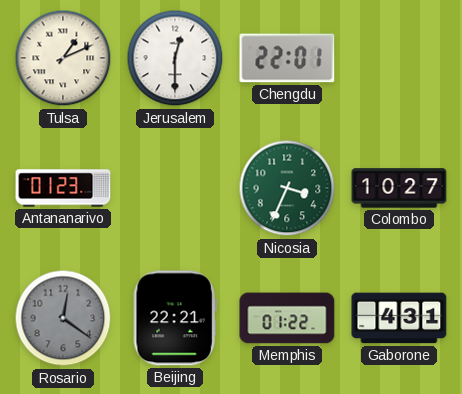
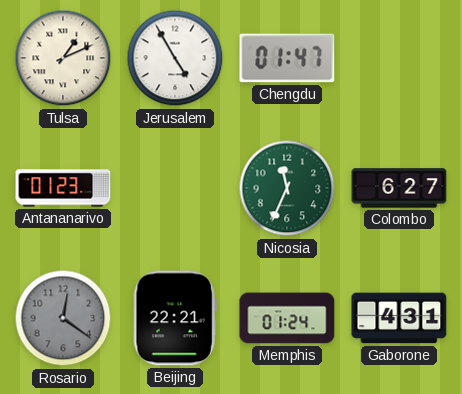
Jerusalem: 12:30 -> 4:55
Chengdu: 22:01 -> 01:47
Nicosia: 3:34 -> 11:34
Colombo: 10:27 -> 6:27
Memphis: 01:22 -> 01:24
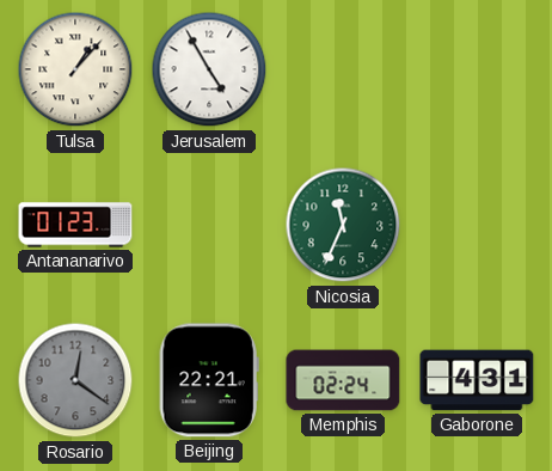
Tulsa: 1:11 -> 1:07
Chengdu: 01:47 -> none
Colombo: 6:27 -> none
Memphis: 01:24 -> 02:24
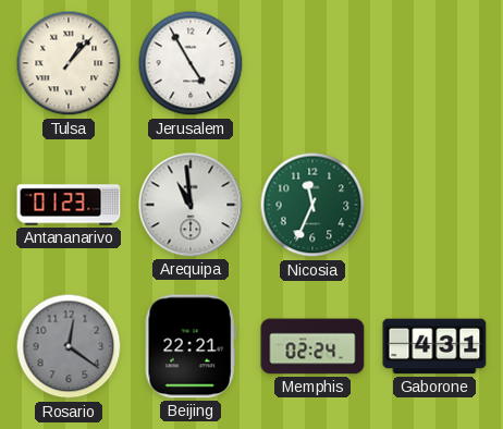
Arequipa: none -> 10:59
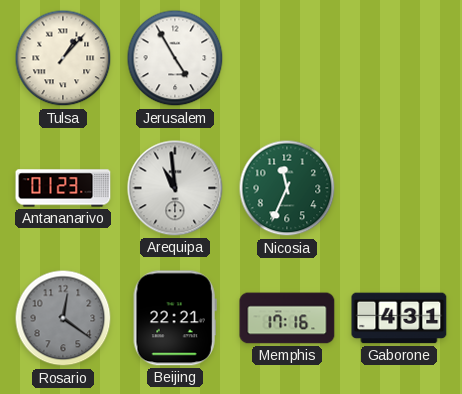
Memphis: 02:24 -> 17:16
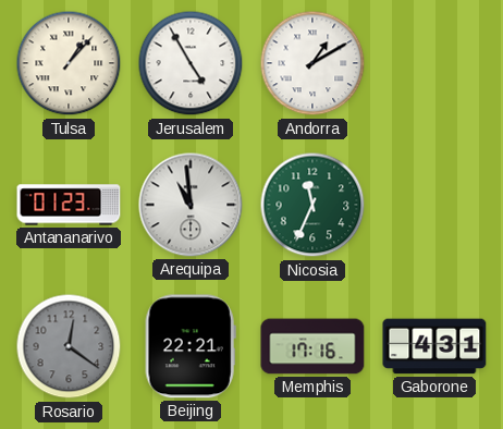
Andorra: none -> 1:10
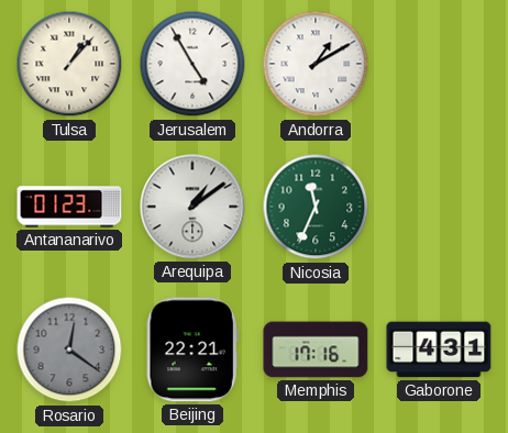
Arequipa: 10:59 -> 1:09
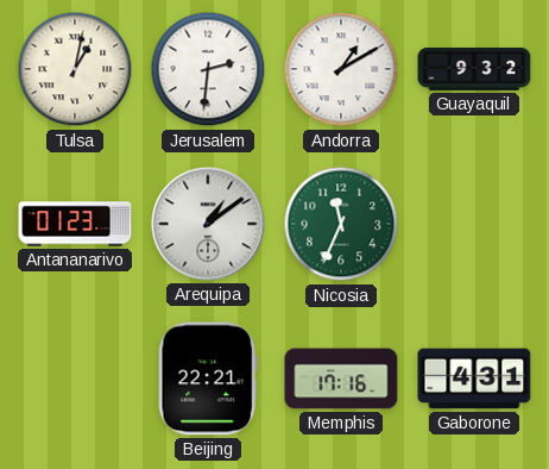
Tulsa: 1:07 -> 1:02
Jerusalem: 4:55 -> 2:31
Guayaquil: none -> 9:32
Rosario: 12:21 -> none
